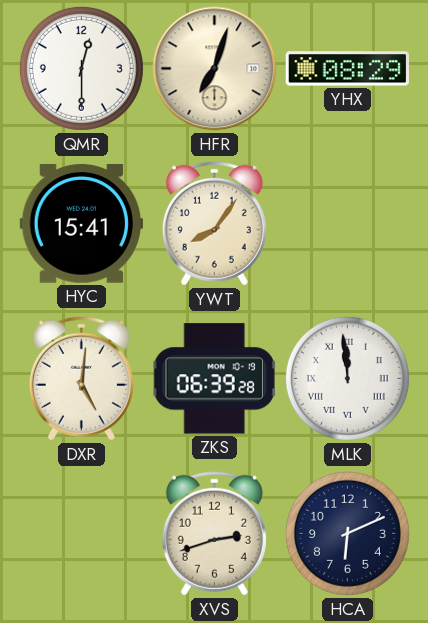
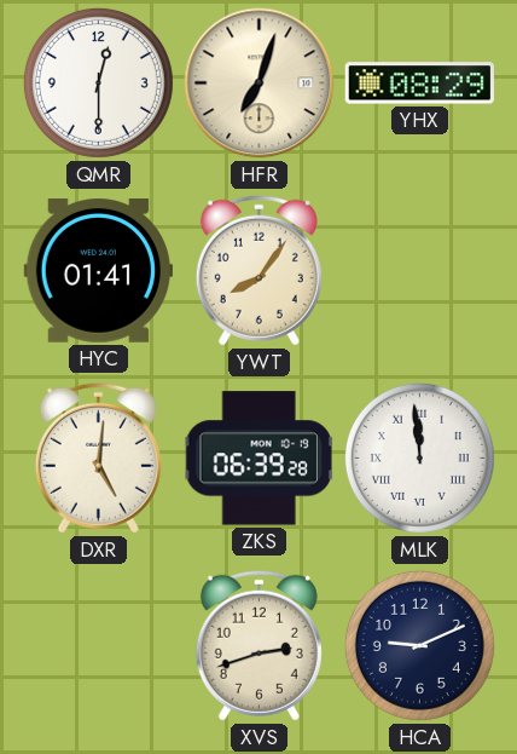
HYC: 15:41 -> 01:41
HCA: 6:11 -> 9:11
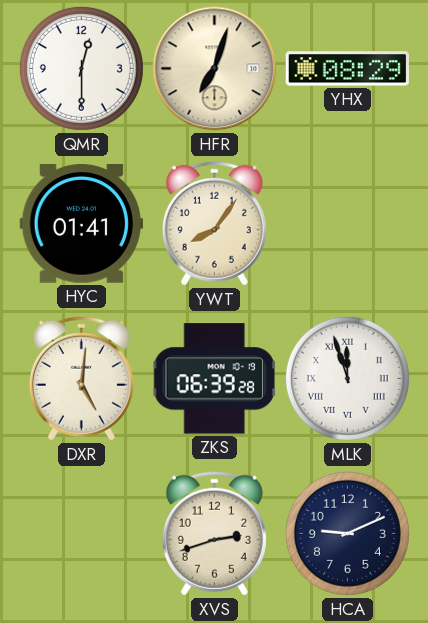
MLK: 11:59 -> 11:57
